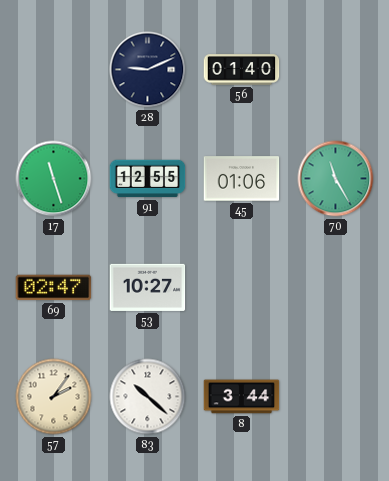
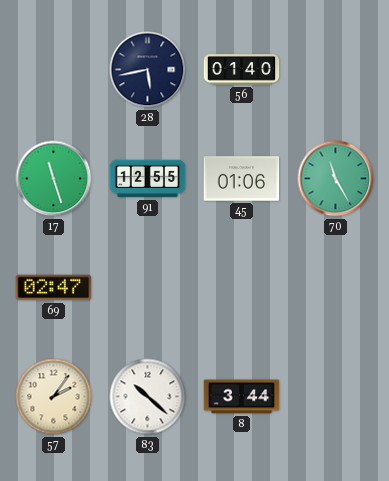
28: 9:11 -> 5:43
53: 10:27 -> none
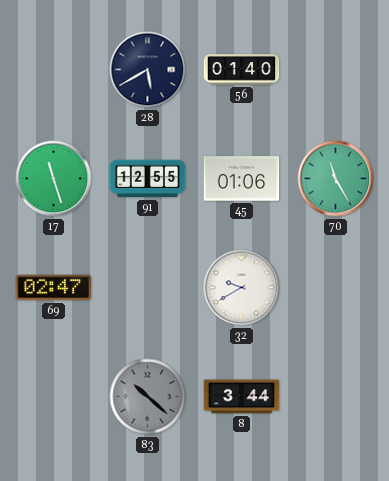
28: 5:43 -> 5:40
32: none -> 9:40
57: 2:06 -> none
83 dial: white -> grey
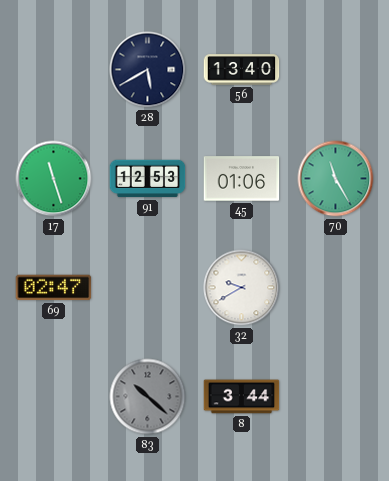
56: 01:40 -> 13:40
91: 12:55 -> 12:53
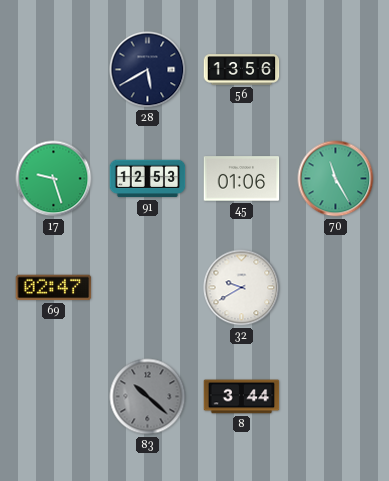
56: 13:40 -> 13:56
17: 11:27 -> 9:27
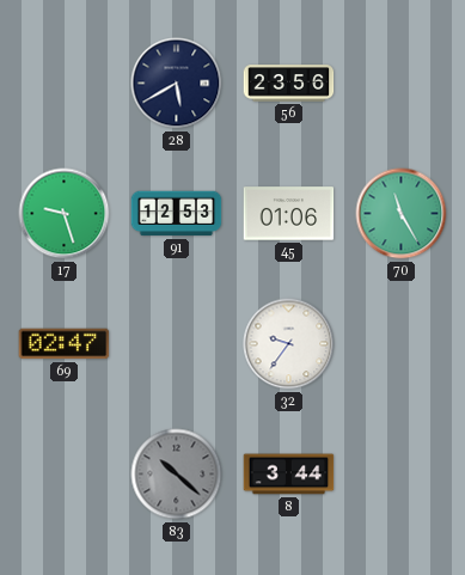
56: 13:56 -> 23:56
32: 9:40 -> 9:36
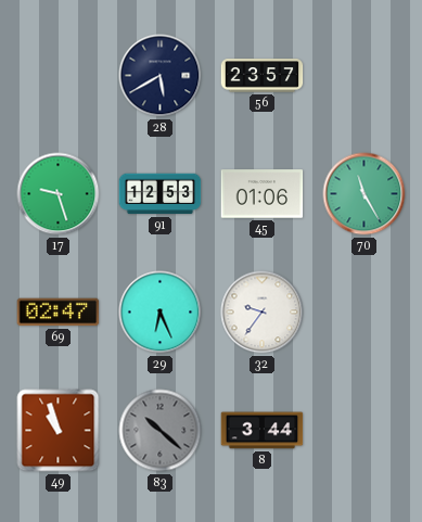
56: 23:56 -> 23:57
29: none -> 6:26
49: none -> 10:57
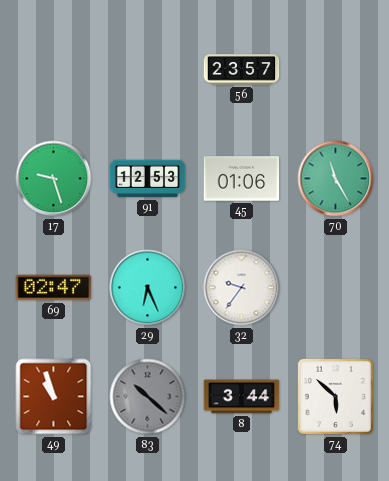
28: 5:40 -> none
74: none -> 5:52
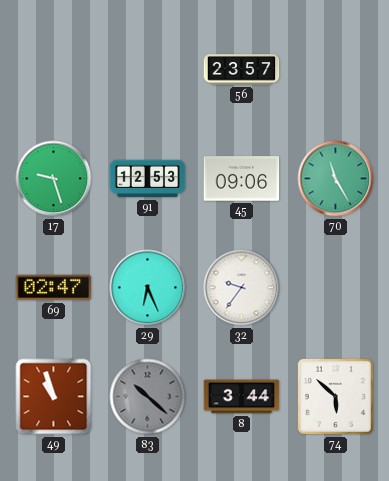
45: 01:06 -> 09:06
